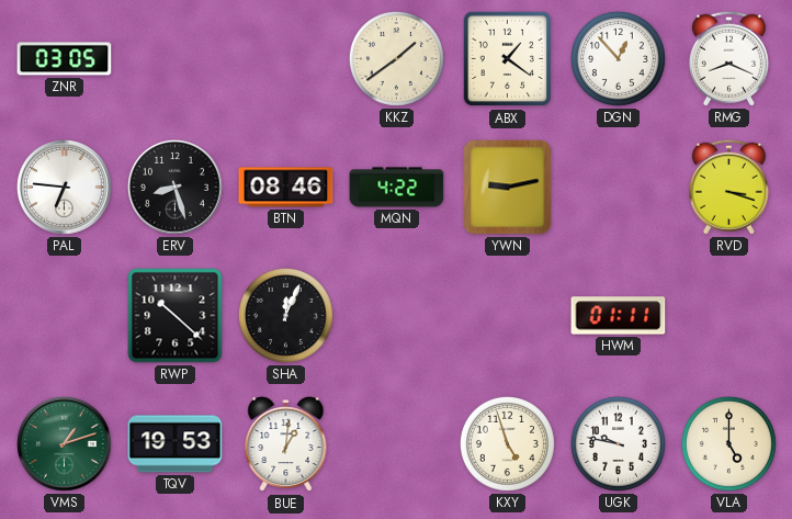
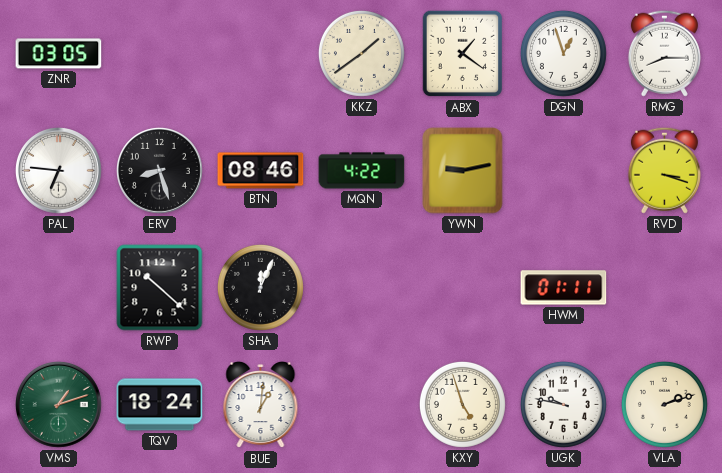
DGN: 12:53 -> 12:57
RMG: 8:19 -> 8:15
TQV: 19:53 -> 18:24
VLA: 5:00 -> 2:12
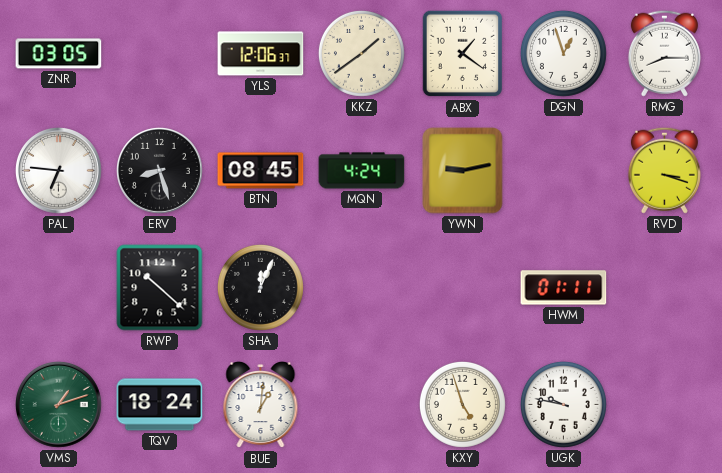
YLS: none -> 12:06
BTN: 08:46 -> 08:45
MQN: 4:22 -> 4:24
VLA: 2:12 -> none
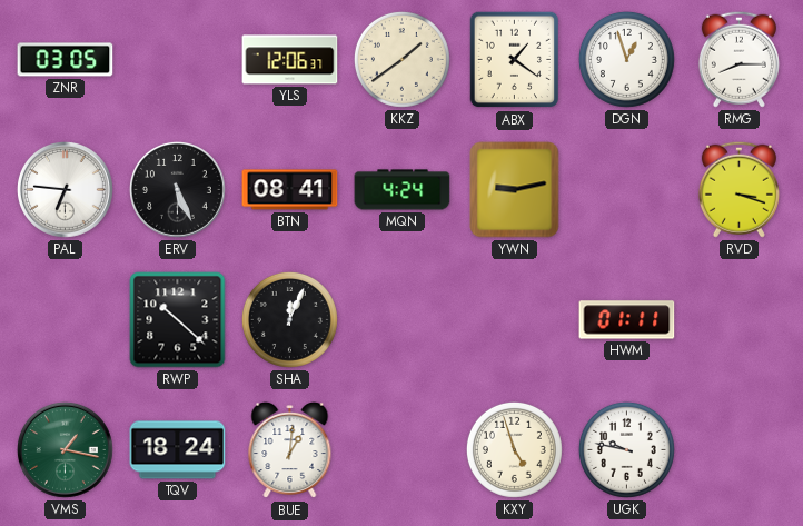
ERV: 8:27 -> 5:26
BTN: 08:45 -> 08:41
VMS: 1:12 -> 1:17
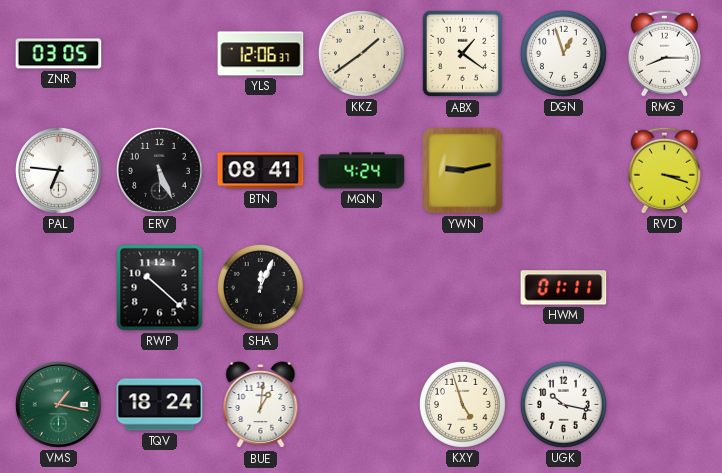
UGK: 9:47 -> 10:17
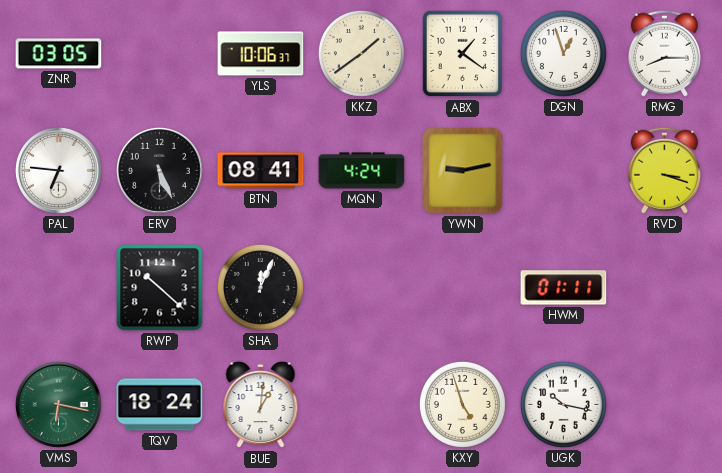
YLS: 12:06 -> 10:06
VMS: 1:17 -> 6:17
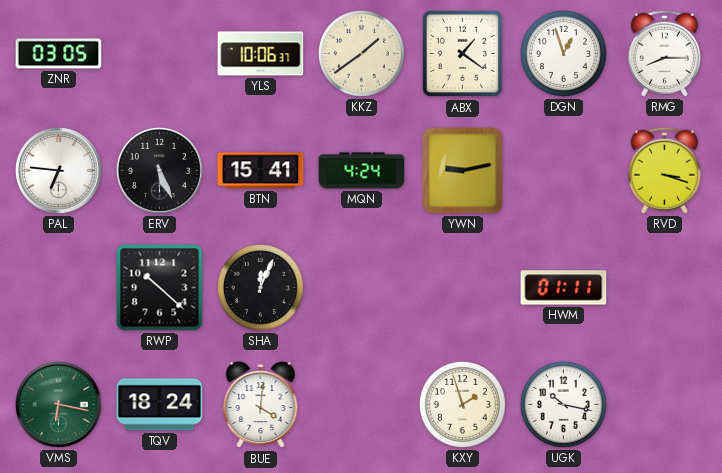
BTN: 08:41 -> 15:41
BUE: 1:01 -> 4:01
KXY: 4:57 -> 1:57
